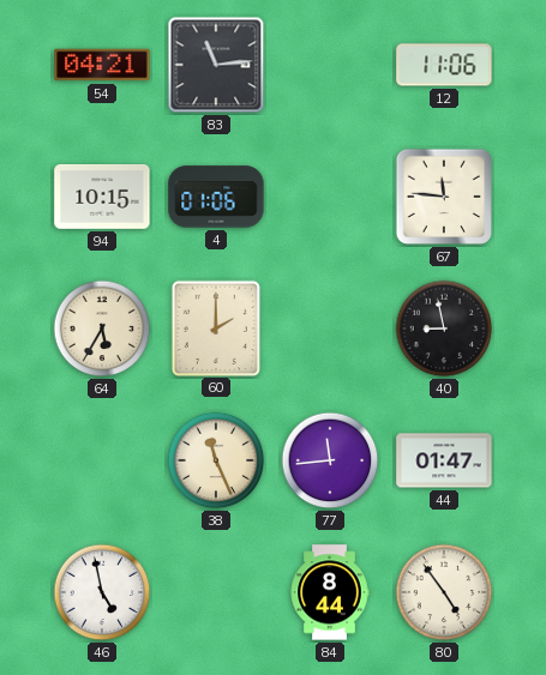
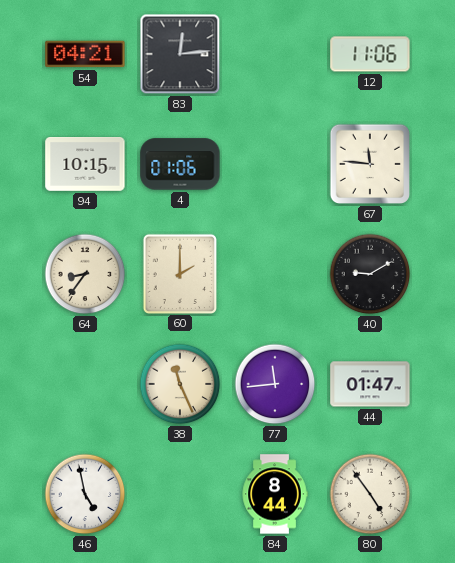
83: 11:14 -> 12:14
64: 5:35 -> 8:36
40: 8:58 -> 9:10
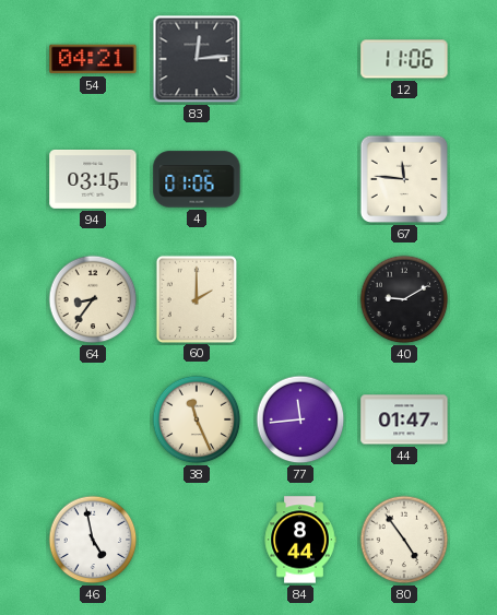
94: 10:15 -> 03:15
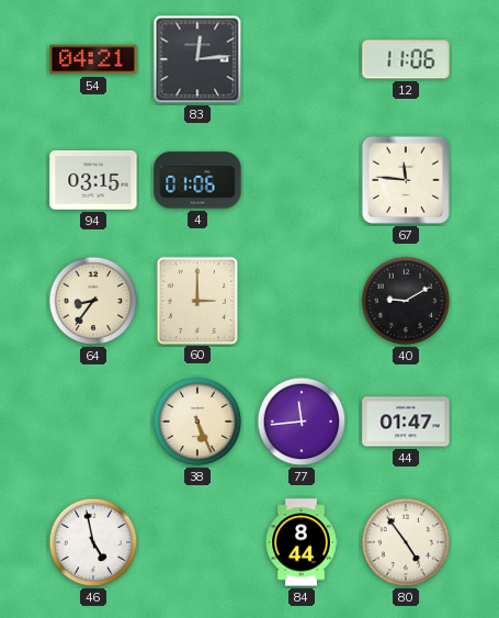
60: 2:00 -> 3:00
38: 11:26 -> 5:26
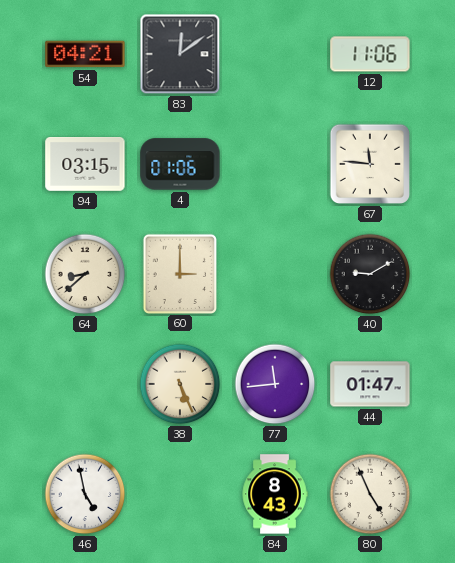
83: 12:14 -> 12:09
64: 8:36 -> 8:38
84: 8:44 -> 8:43
80: 4:54 -> 4:56
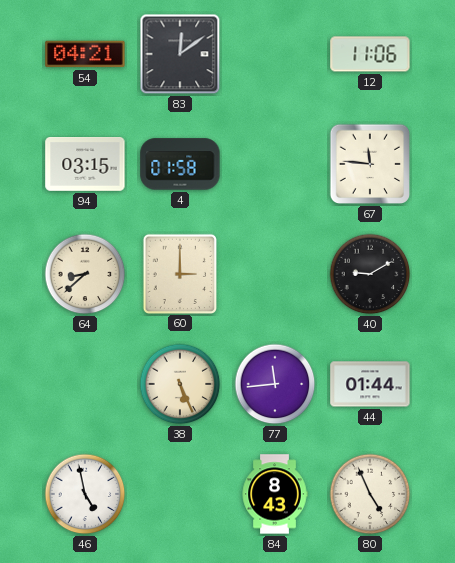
4: 01:06 -> 01:58
44: 01:47 -> 01:44
